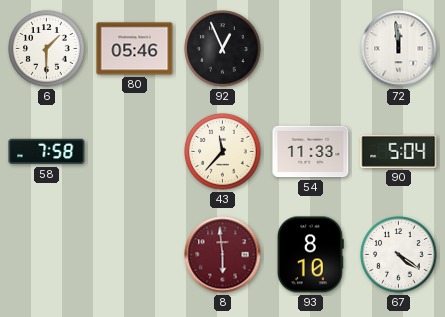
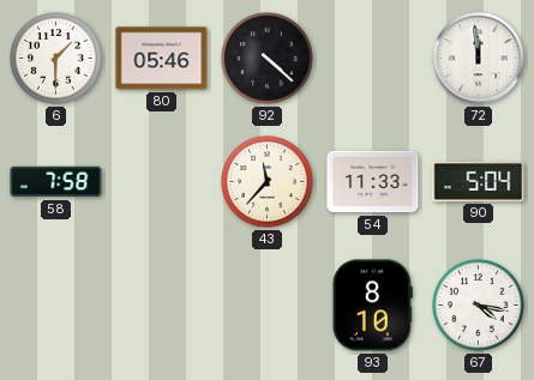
92: 12:56 -> 4:22
8: 5:59 -> none
67: 4:21 -> 4:17
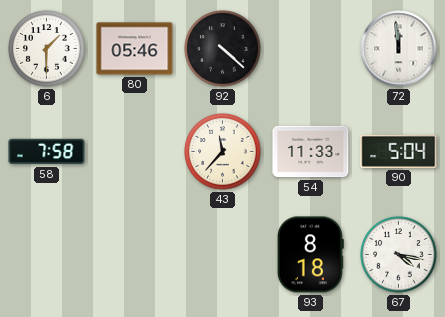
93: 8:10 -> 8:18
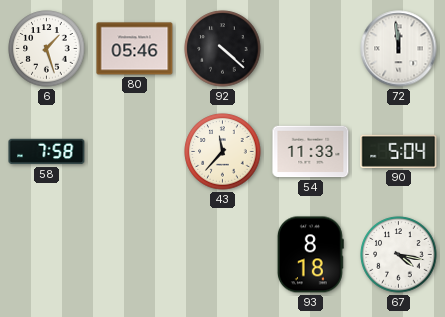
6: 1:30 -> 1:27
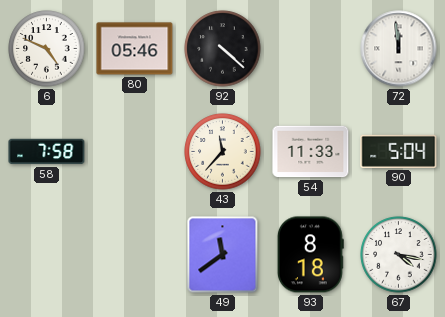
6: 1:27 -> 4:49
49: none -> 11:39
